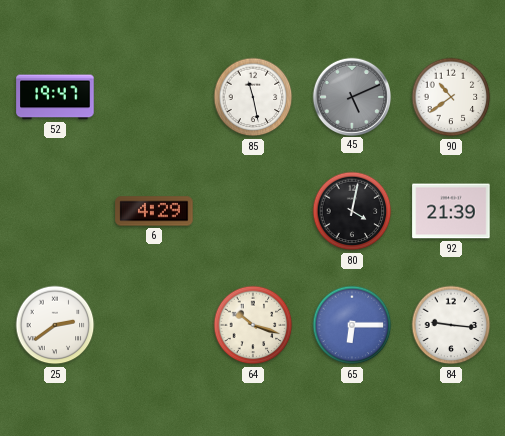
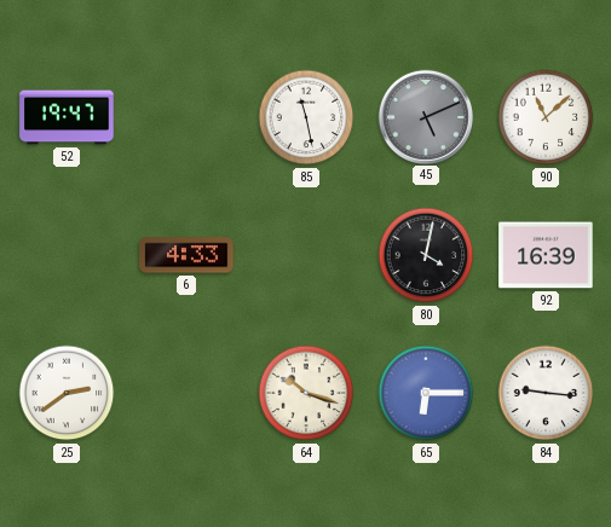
90: 10:39 -> 11:08
6: 4:29 -> 4:33
92: 21:39 -> 16:39
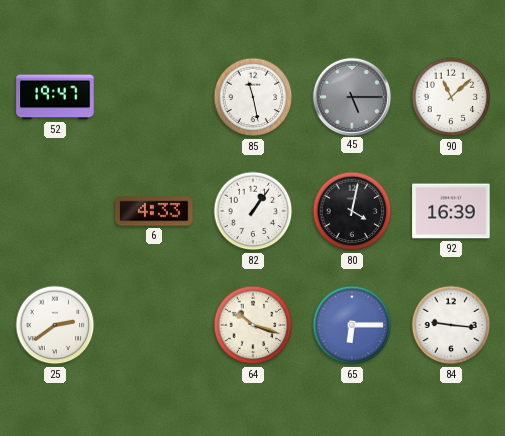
45: 5:11 -> 5:15
82: none -> 1:06
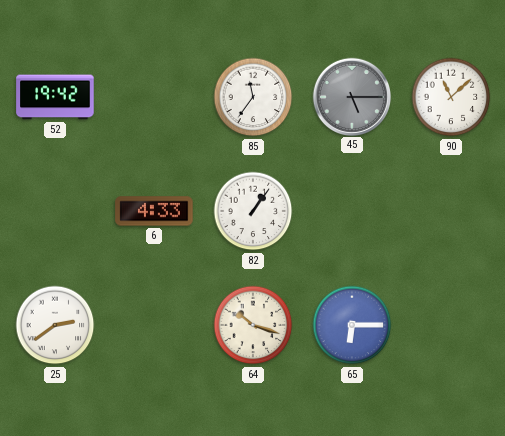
52: 19:47 -> 19:42
85: 11:28 -> 11:36
80: 4:02 -> none
92: 16:39 -> none
84: 9:16 -> none
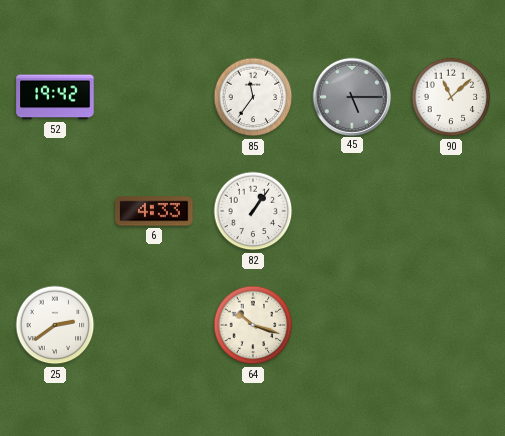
65: 6:15 -> none
